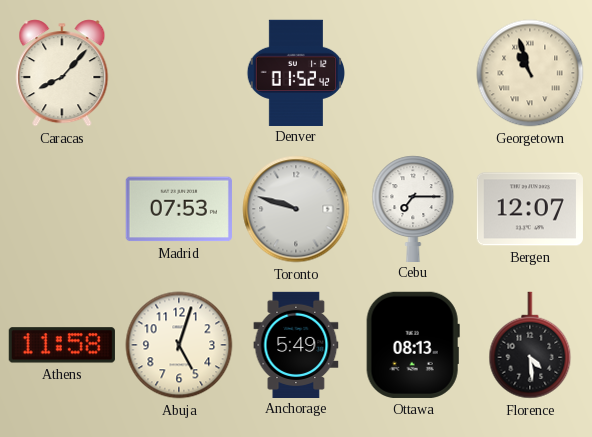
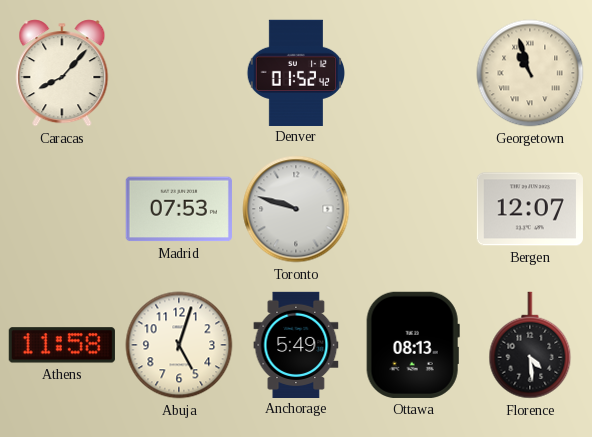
Cebu: 7:15 -> none
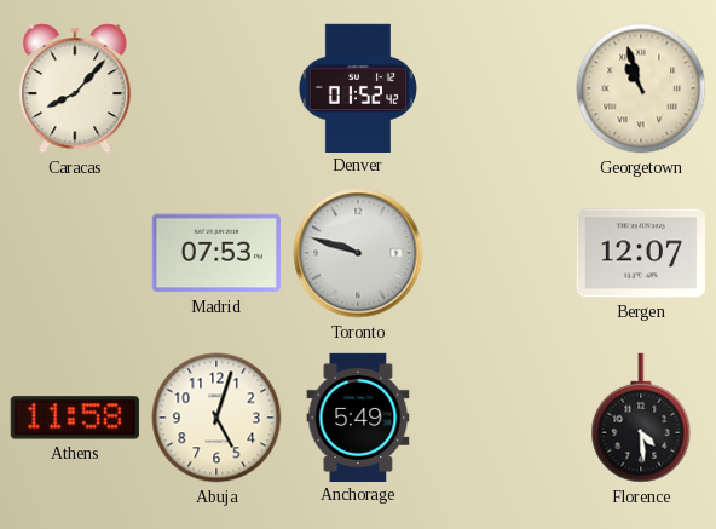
Ottawa: 08:13 -> none
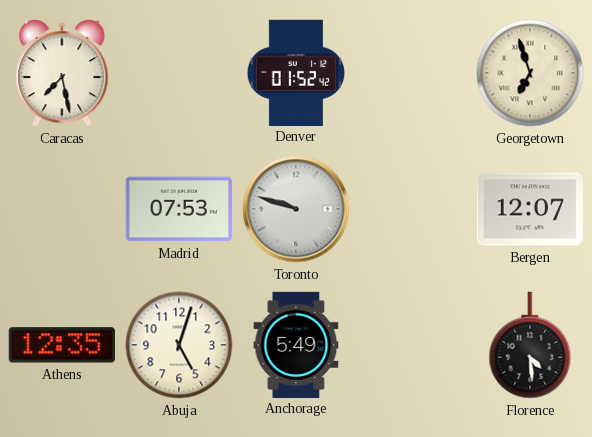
Caracas: 8:07 -> 7:28
Georgetown: 10:57 -> 6:57
Athens: 11:58 -> 12:35
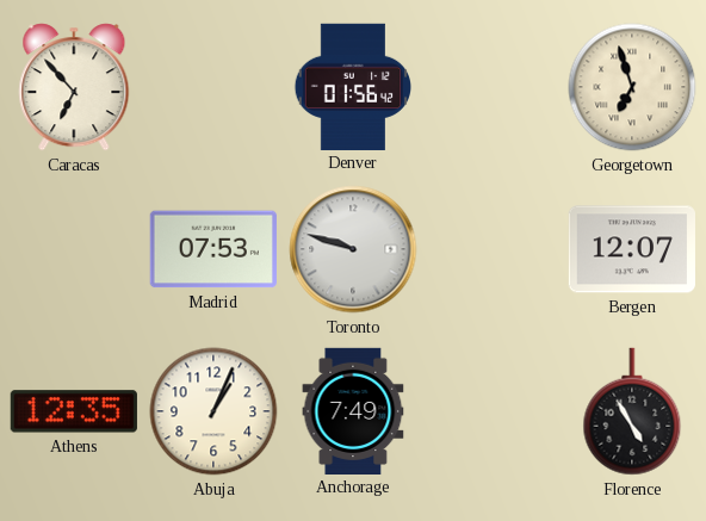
Caracas: 7:28 -> 6:53
Denver: 01:52 -> 01:56
Abuja: 5:03 -> 1:04
Anchorage: 5:49 -> 7:49
Florence: 4:29 -> 4:55
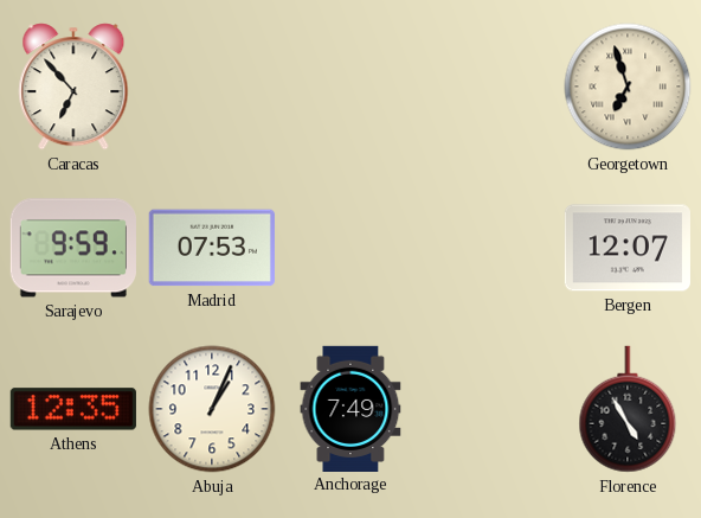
Denver: 01:56 -> none
Sarajevo: none -> 9:59
Toronto: 9:48 -> none
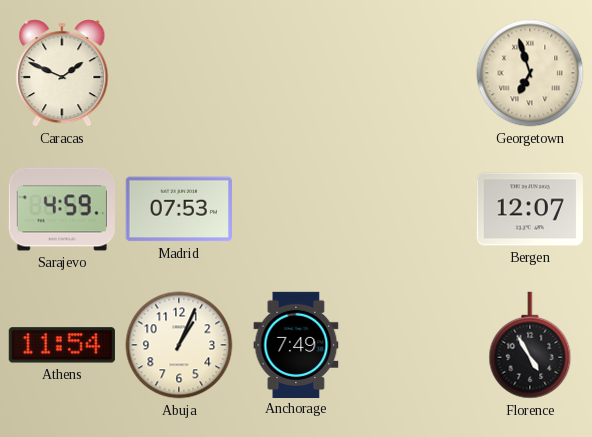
Caracas: 6:53 -> 1:49
Sarajevo: 9:59 -> 4:59
Athens: 12:35 -> 11:54
